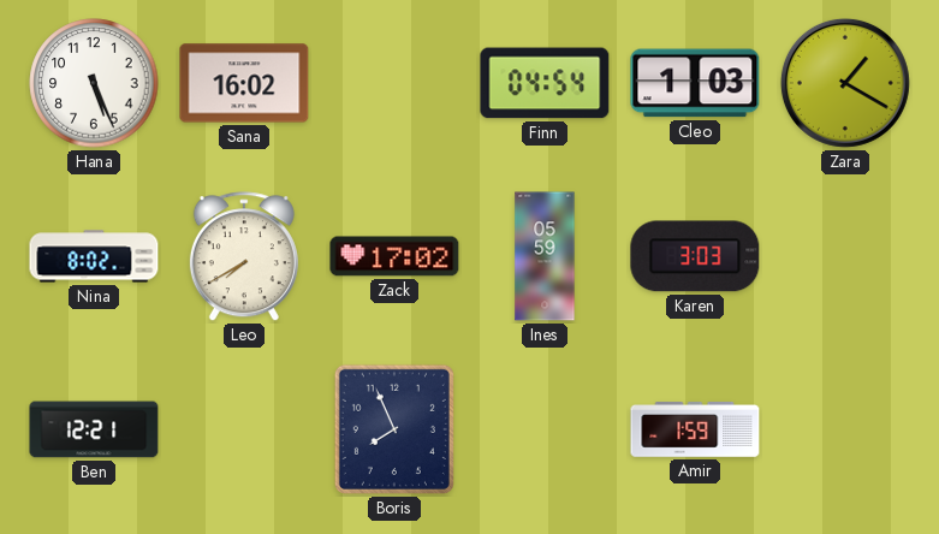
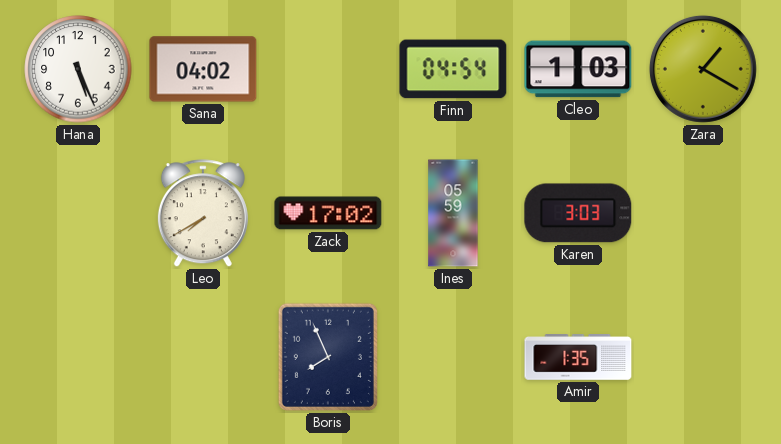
Sana: 16:02 -> 04:02
Nina: 8:02 -> none
Ben: 12:21 -> none
Amir: 1:59 -> 1:35
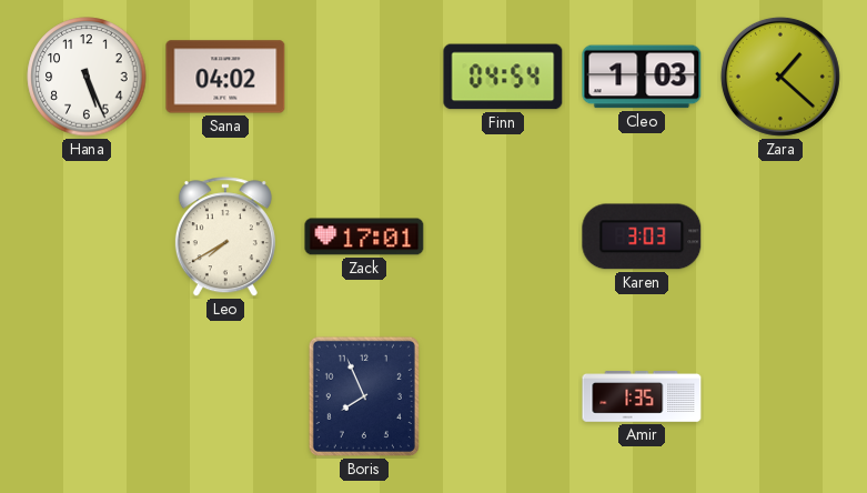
Zara: 1:20 -> 1:22
Zack: 17:02 -> 17:01
Ines: 05:59 -> none
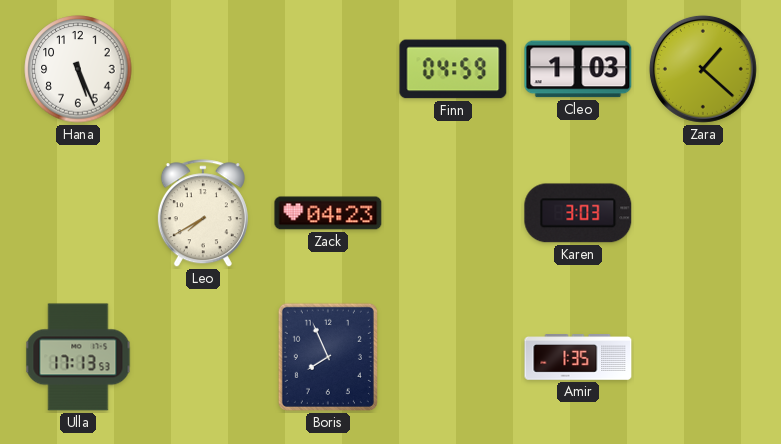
Sana: 04:02 -> none
Finn: 04:54 -> 04:59
Zack: 17:01 -> 04:23
Ulla: none -> 17:13
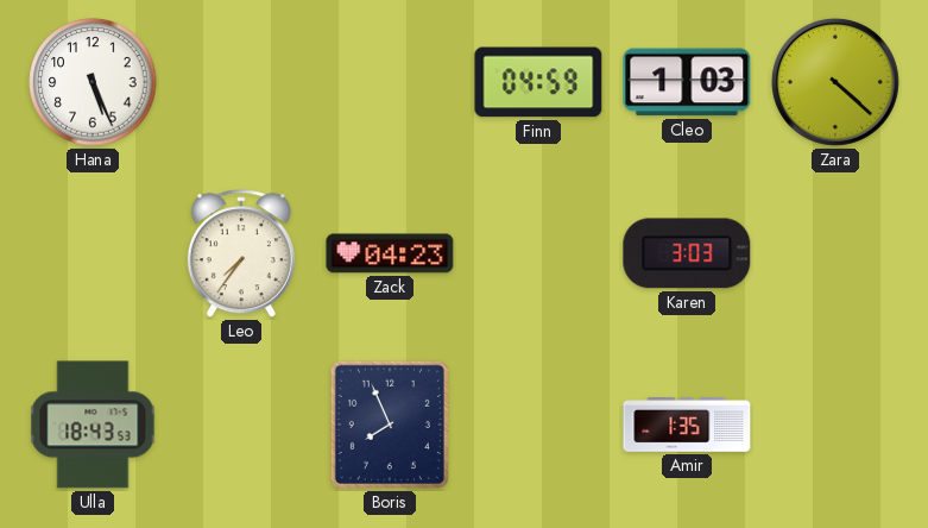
Zara: 1:22 -> 4:22
Leo: 7:40 -> 7:36
Ulla: 17:13 -> 18:43
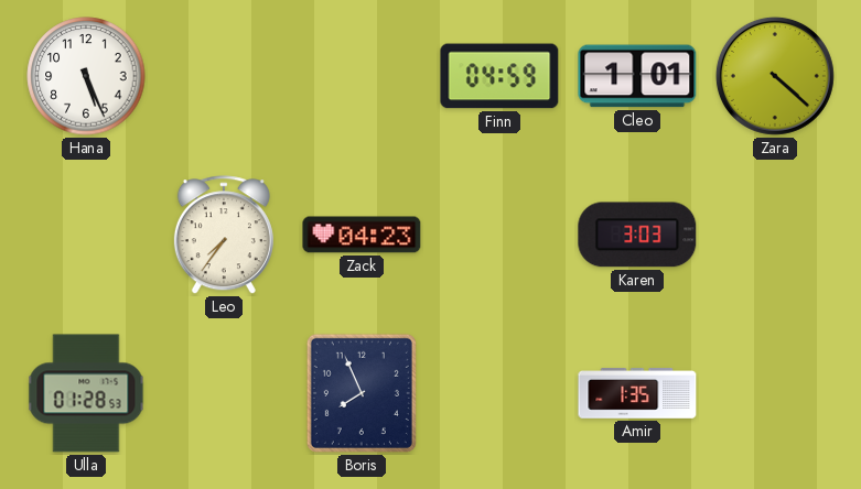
Cleo: 1:03 -> 1:01
Ulla: 18:43 -> 01:28
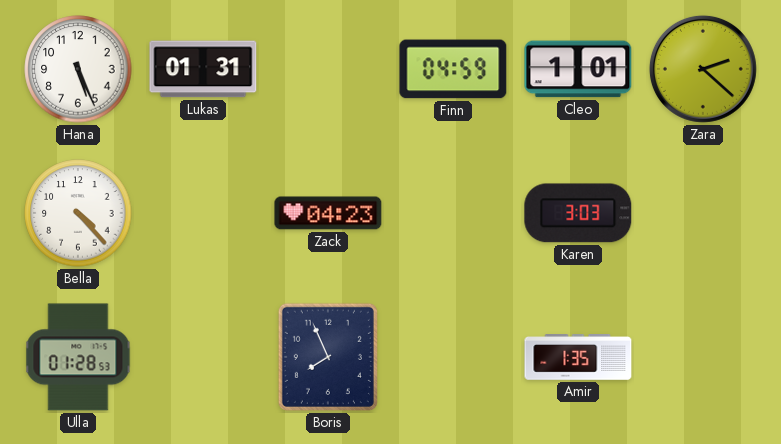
Lukas: none -> 01:31
Zara: 4:22 -> 2:22
Bella: none -> 4:23
Leo: 7:36 -> none
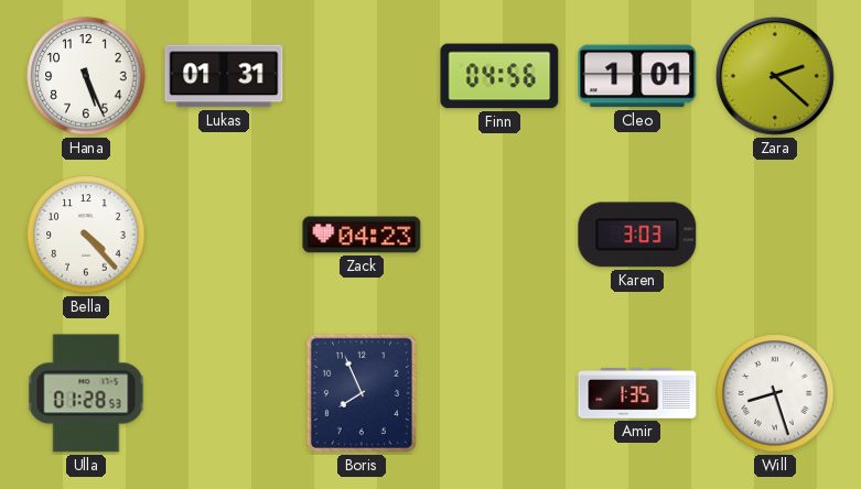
Finn: 04:59 -> 04:56
Will: none -> 8:27
